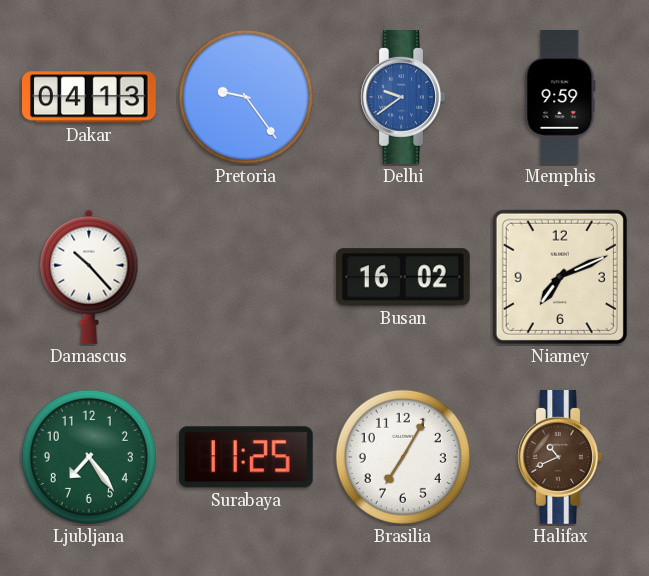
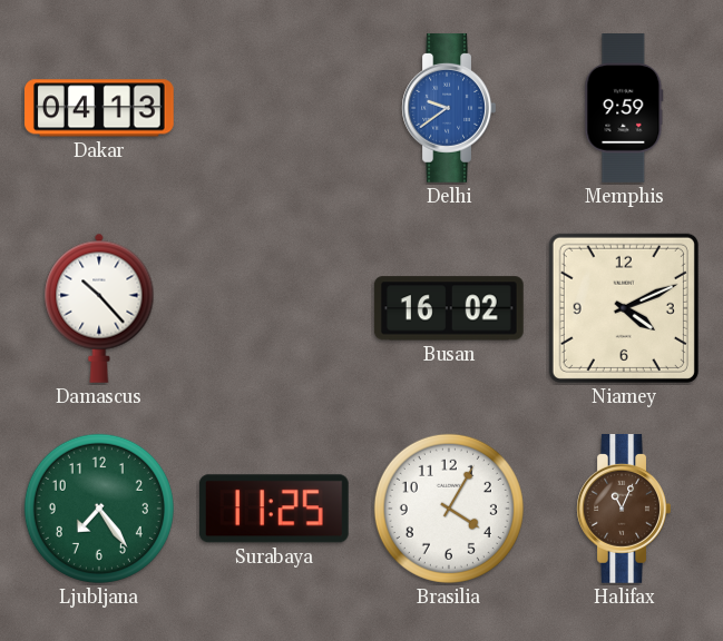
Pretoria: 9:24 -> none
Niamey: 7:11 -> 4:11
Brasilia: 7:05 -> 4:05
Halifax: 10:41 -> 11:04
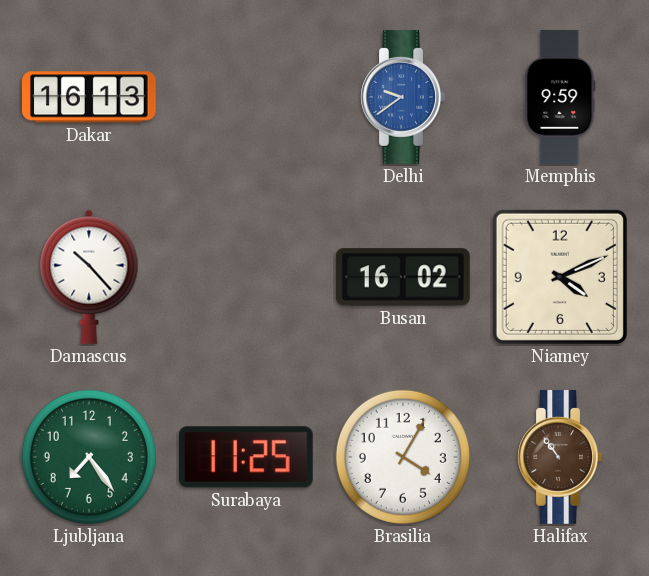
Dakar: 04:13 -> 16:13
Halifax: 11:04 -> 10:54
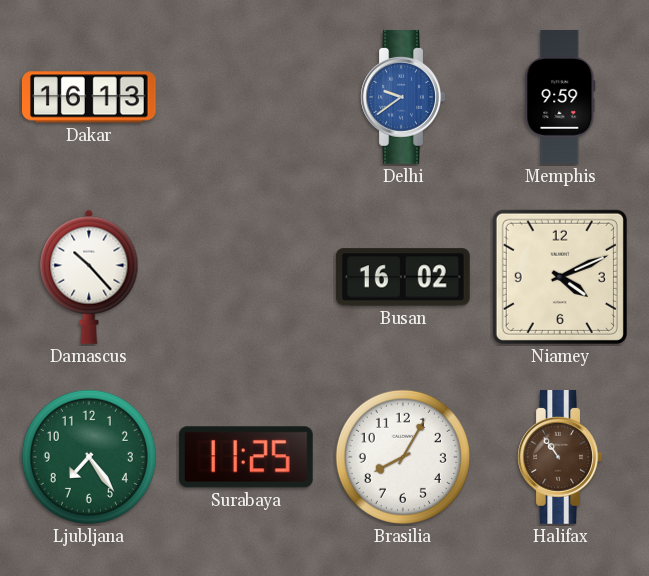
Brasilia: 4:05 -> 8:05
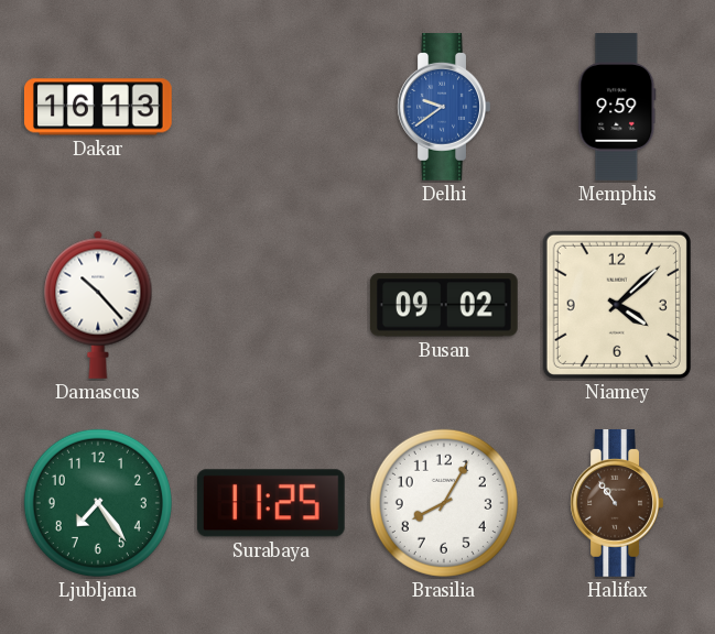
Busan: 16:02 -> 09:02
Niamey: 4:11 -> 4:08
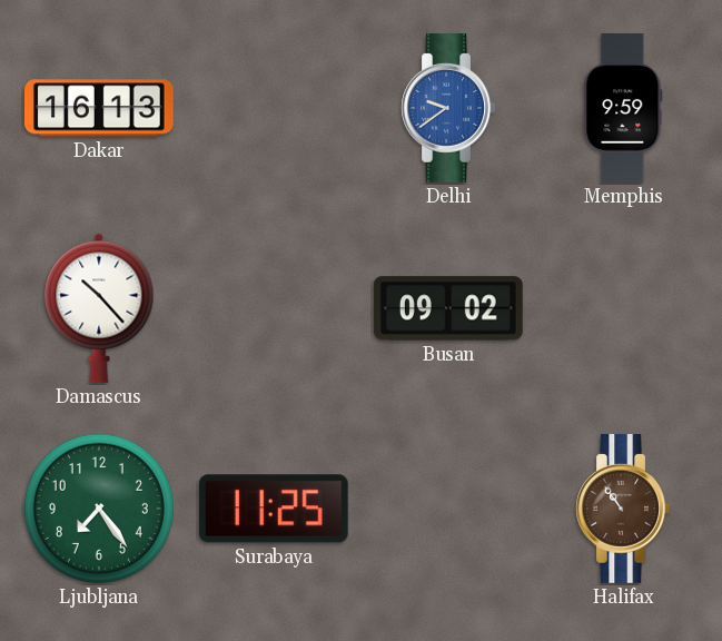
Niamey: 4:08 -> none
Brasilia: 8:05 -> none
